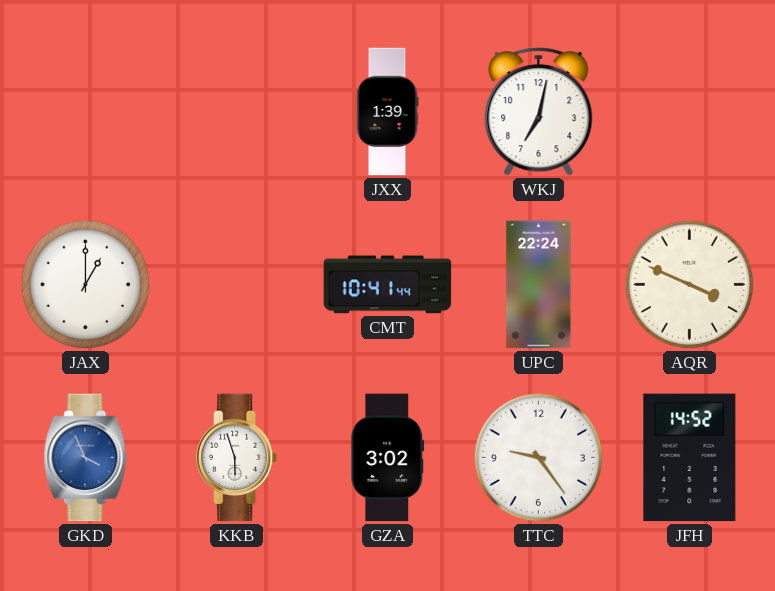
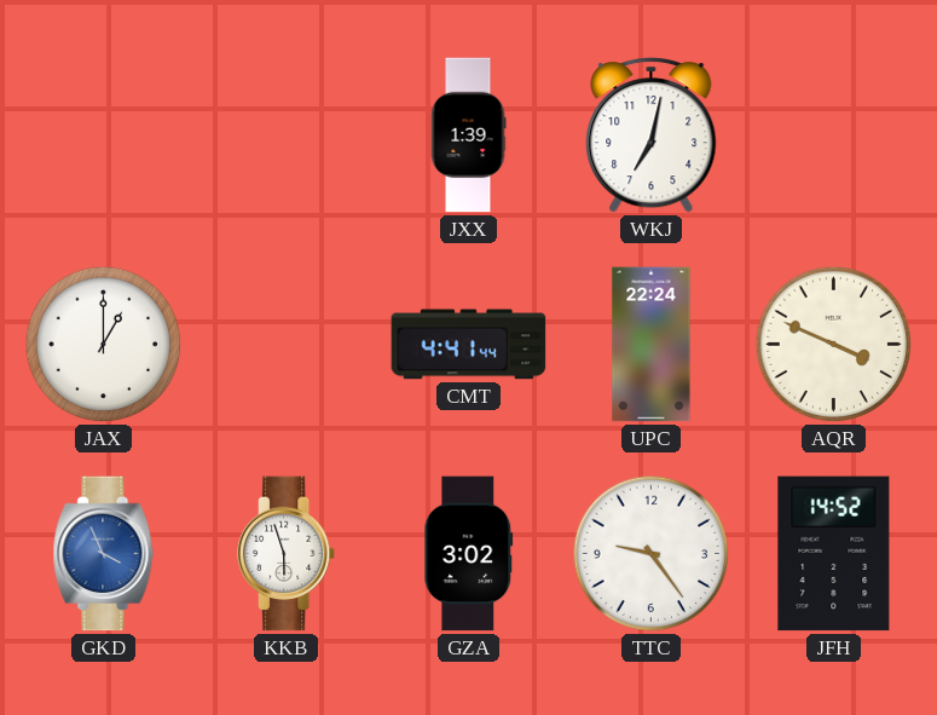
CMT: 10:41 -> 4:41
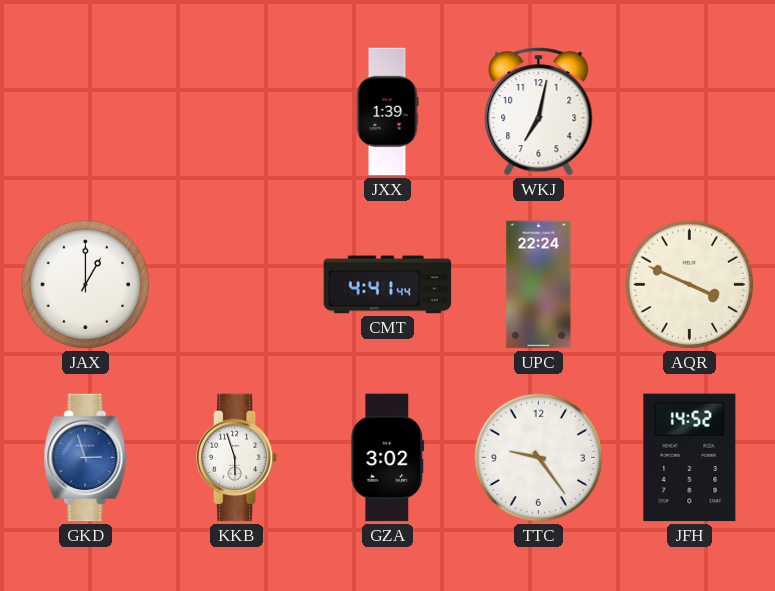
GKD: 3:56 -> 2:57
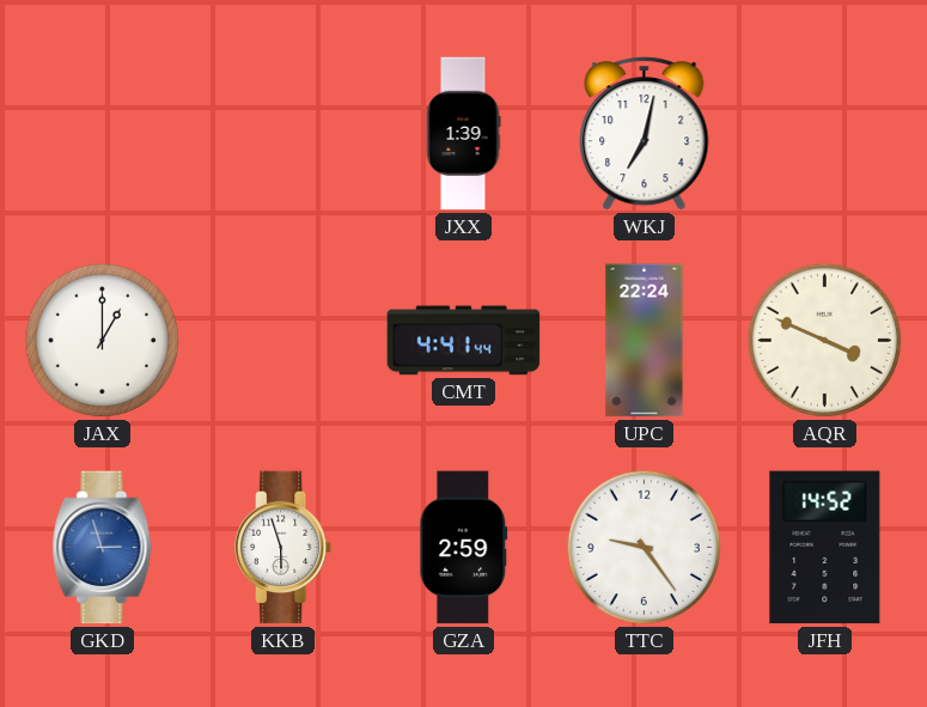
GZA: 3:02 -> 2:59
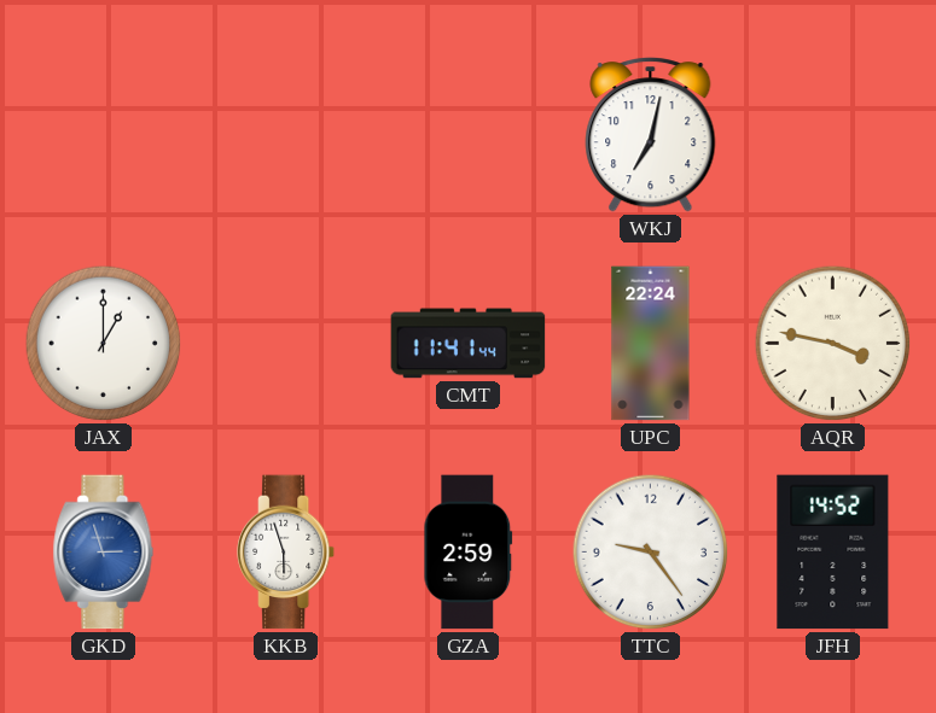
JXX: 1:39 -> none
CMT: 4:41 -> 11:41
AQR: 3:49 -> 3:47
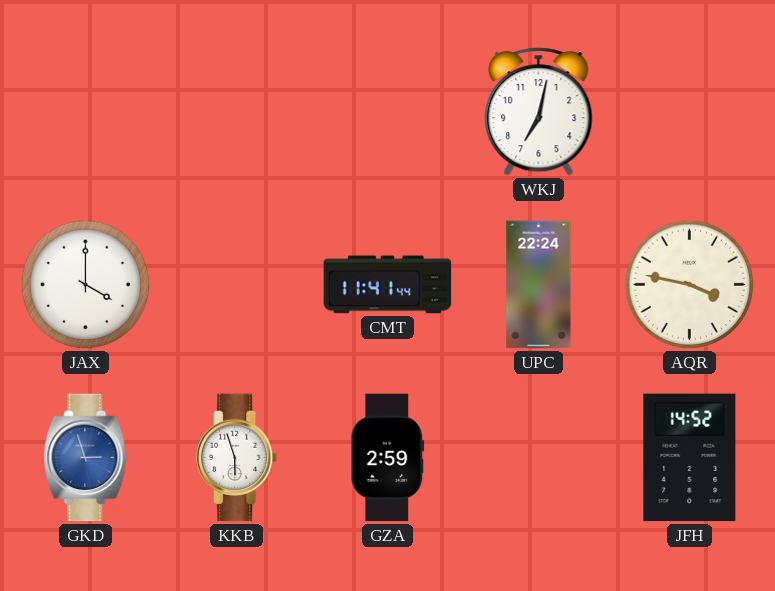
JAX: 1:00 -> 4:00
TTC: 9:24 -> none
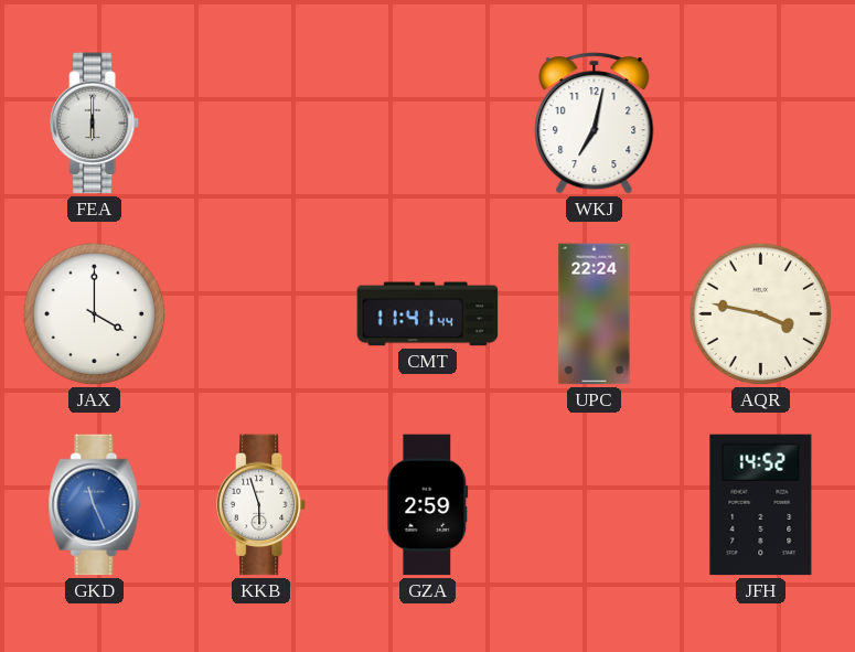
FEA: none -> 6:00
GKD: 2:57 -> 11:26
